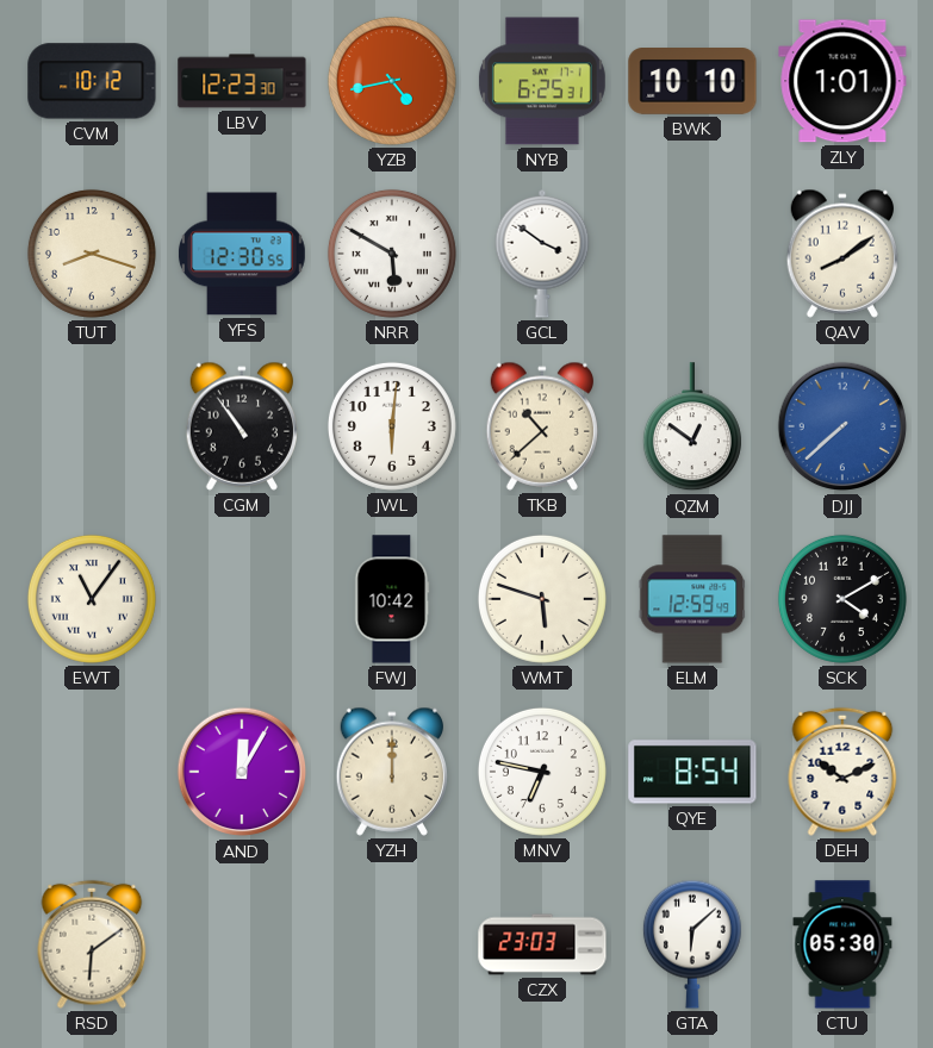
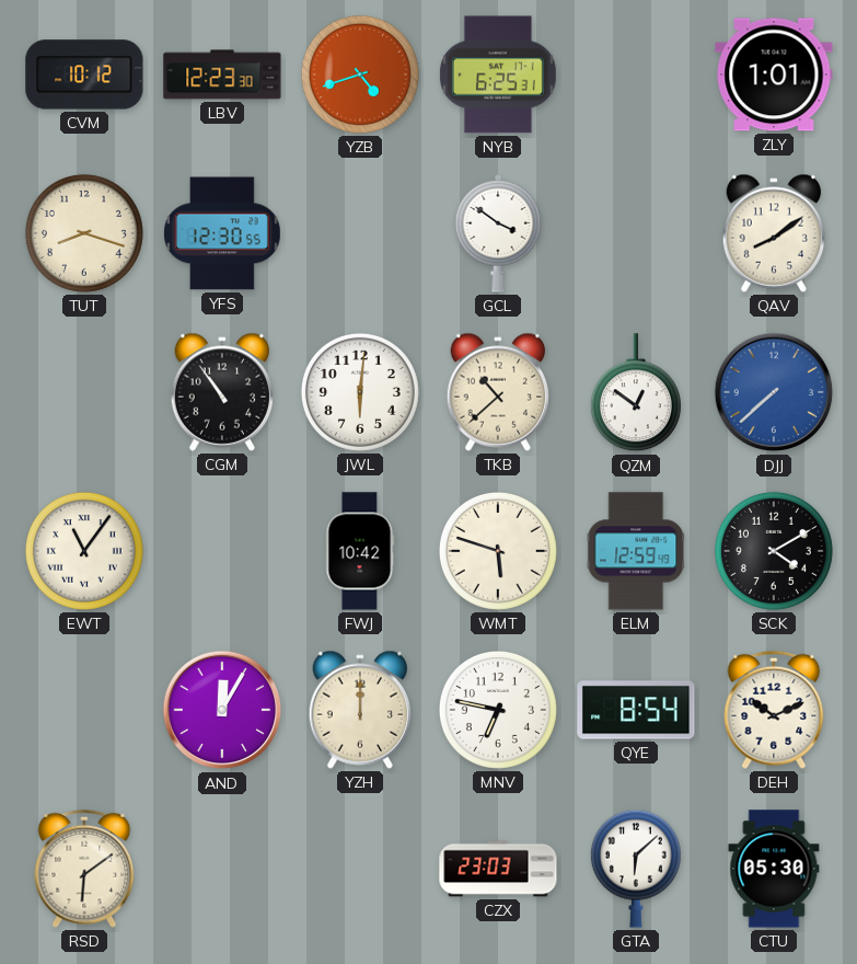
YZB: 4:43 -> 4:42
BWK: 10:10 -> none
NRR: 5:50 -> none
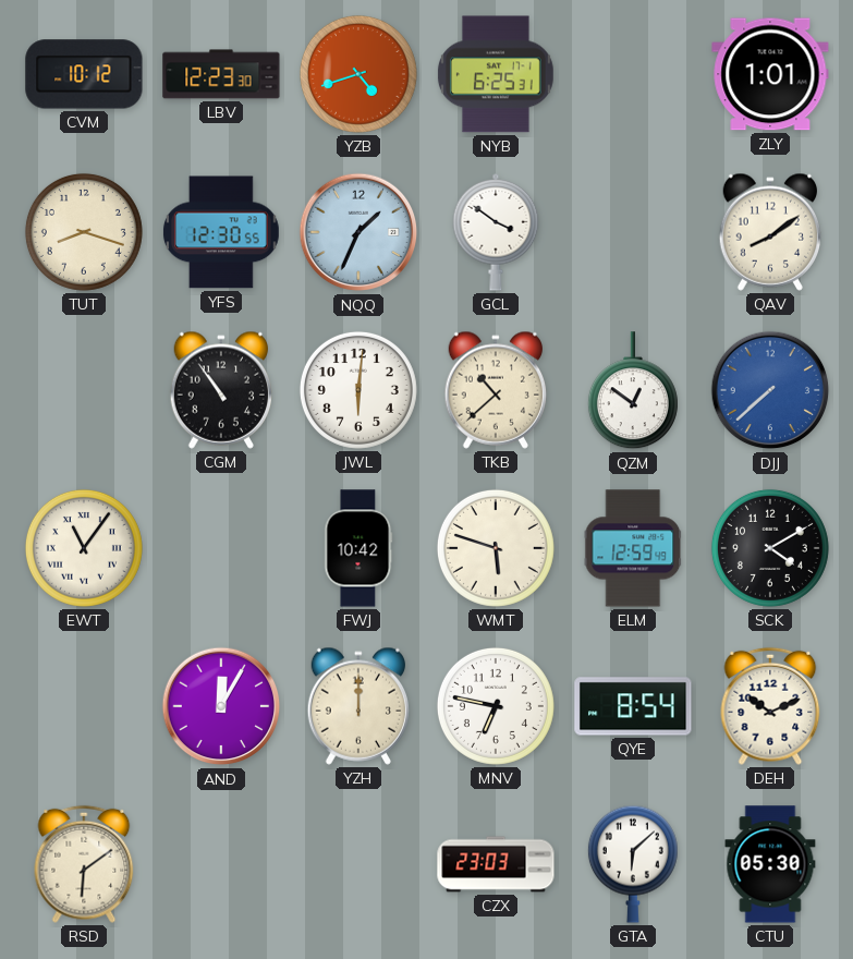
NQQ: none -> 1:34
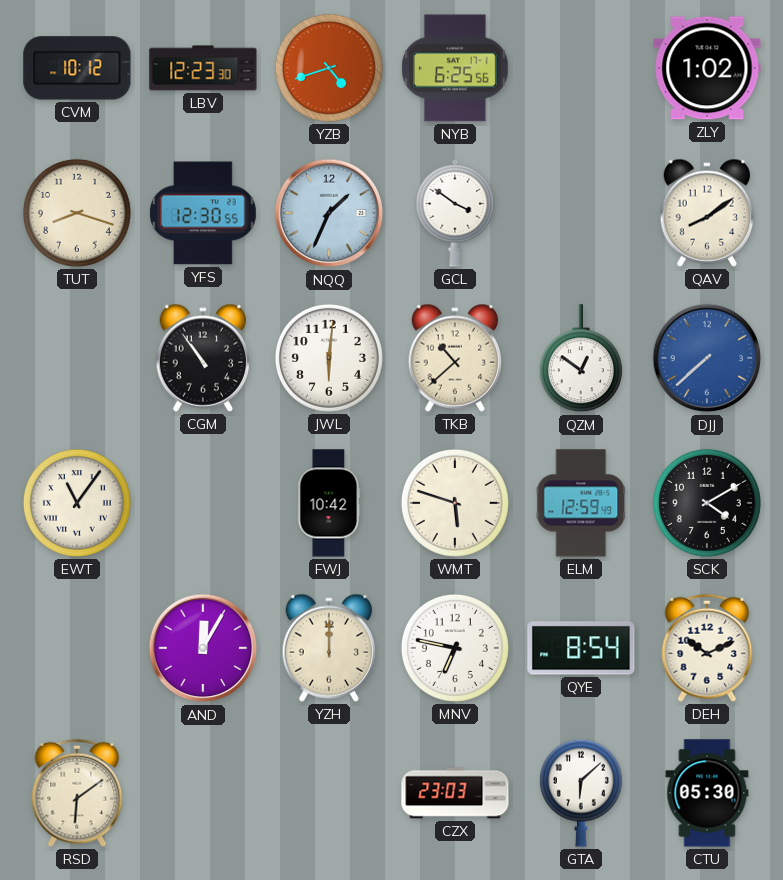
NYB: 6:25:31 -> 6:25:56
ZLY: 1:01 -> 1:02
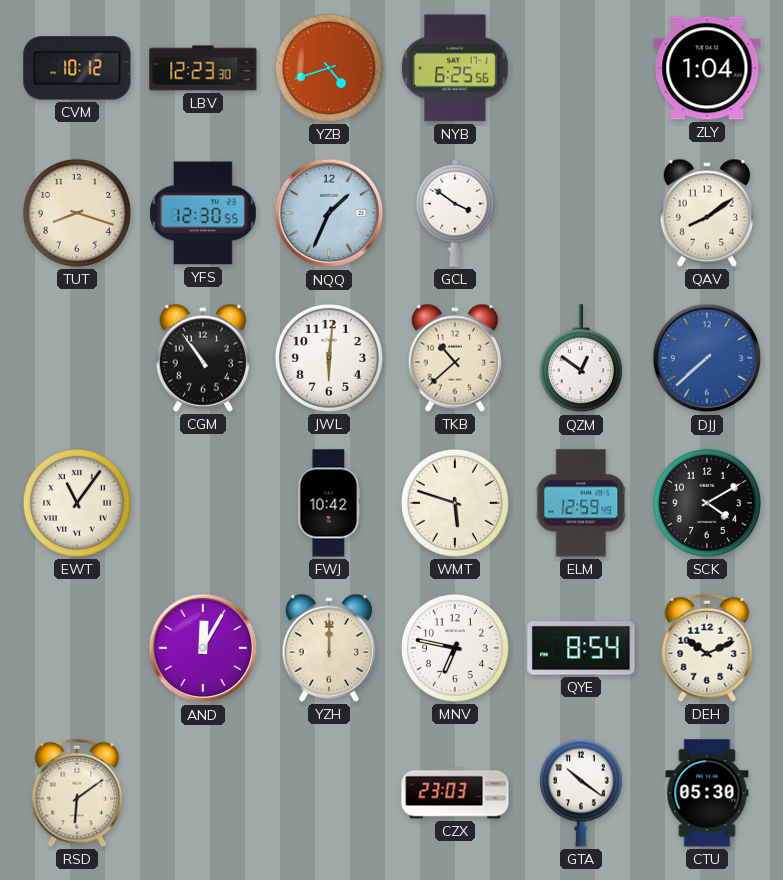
ZLY: 1:02 -> 1:04
GTA: 6:08 -> 10:21
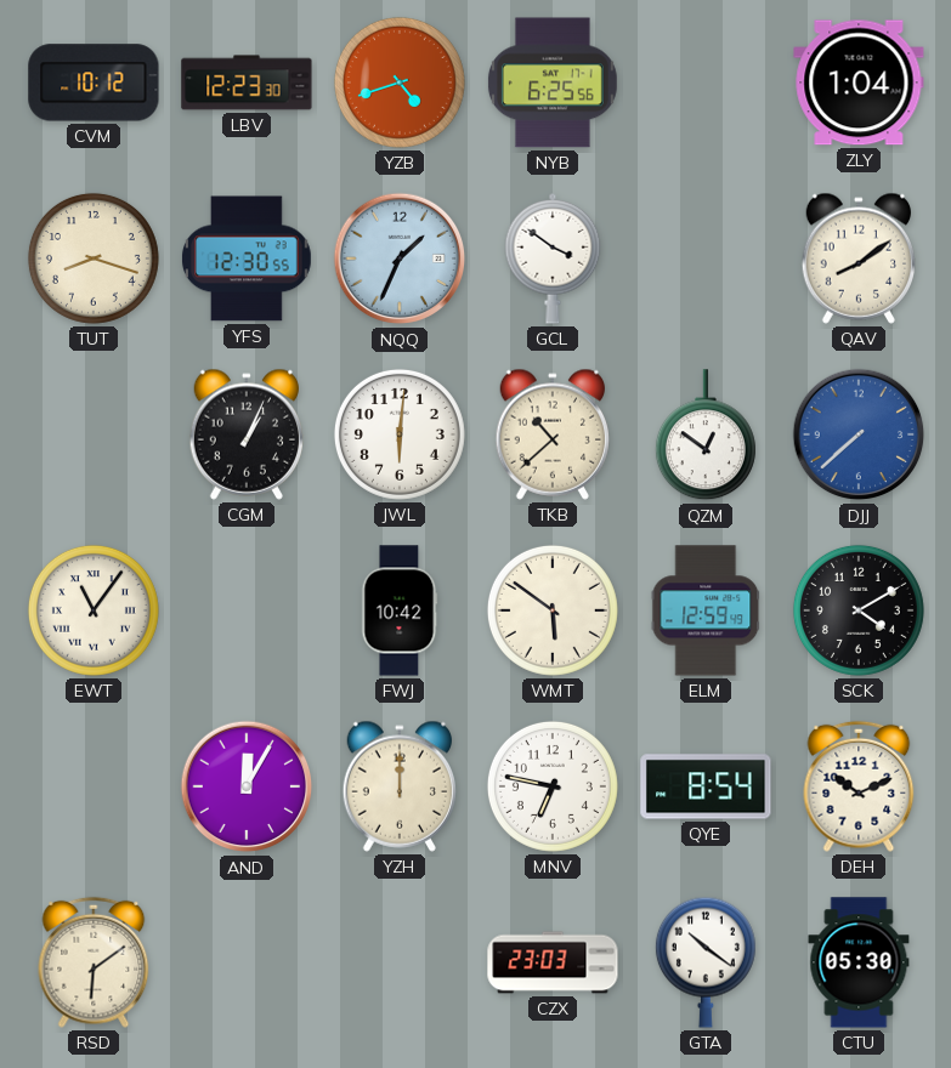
CGM: 10:54 -> 1:04
WMT: 5:48 -> 5:51
